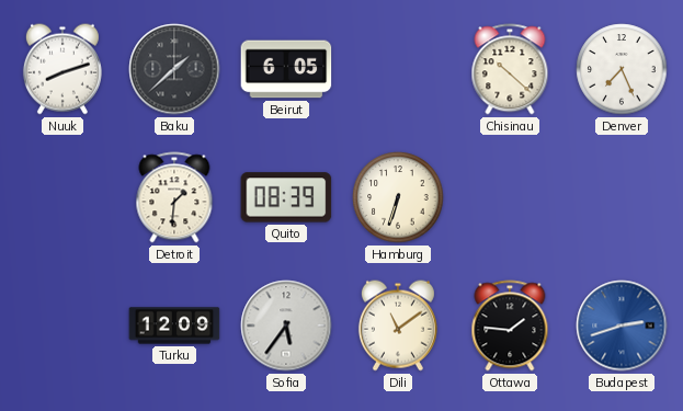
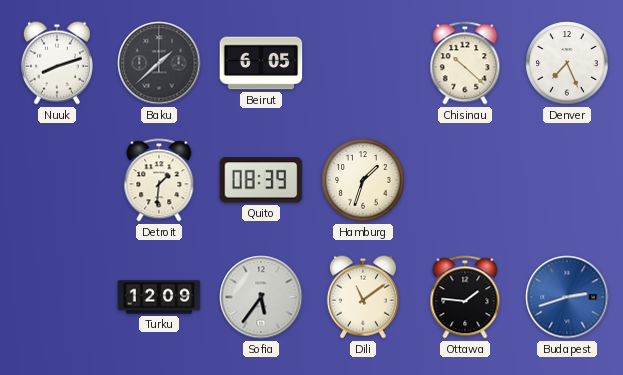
Hamburg: 6:33 -> 1:33
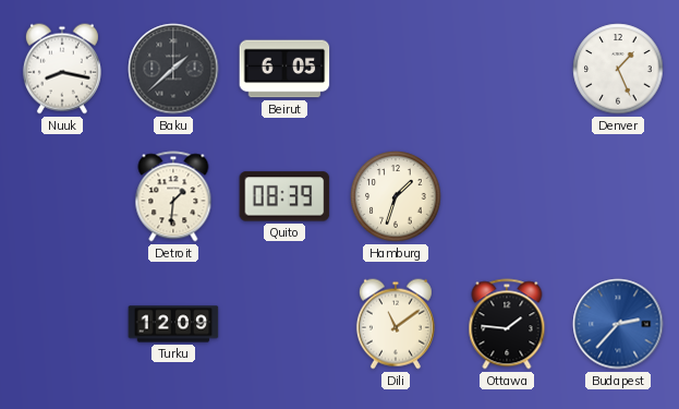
Nuuk: 8:12 -> 8:17
Chisinau: 10:22 -> none
Denver: 7:26 -> 1:26
Sofia: 5:36 -> none
Budapest: 2:42 -> 2:37
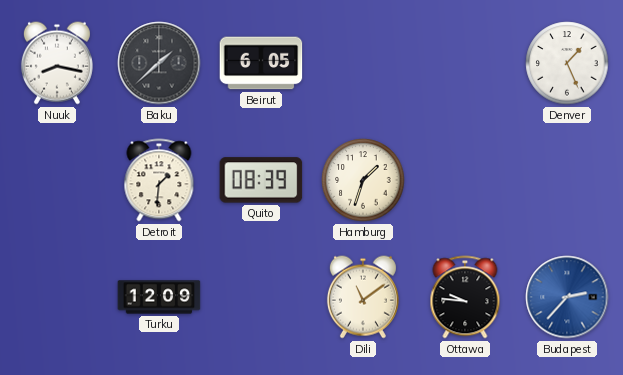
Ottawa: 1:46 -> 9:46
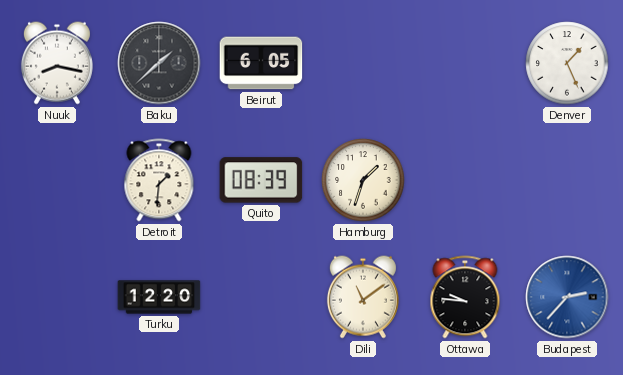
Turku: 12:09 -> 12:20
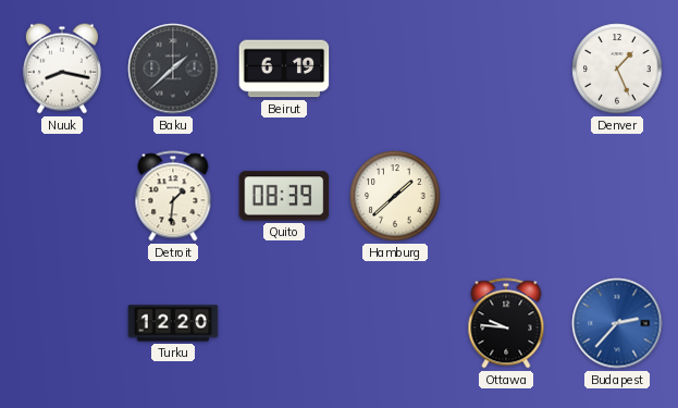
Beirut: 6:05 -> 6:19
Hamburg: 1:33 -> 1:38
Dili: 11:09 -> none
